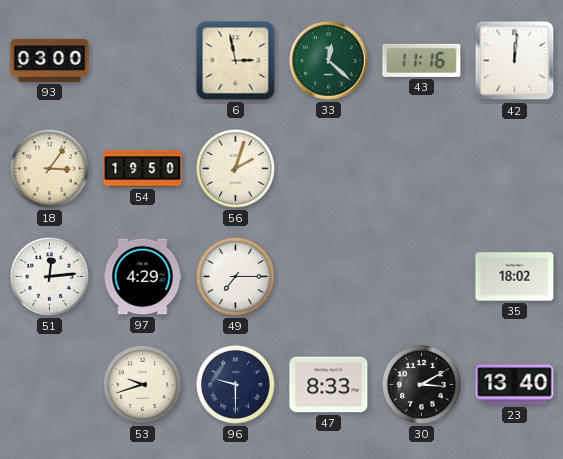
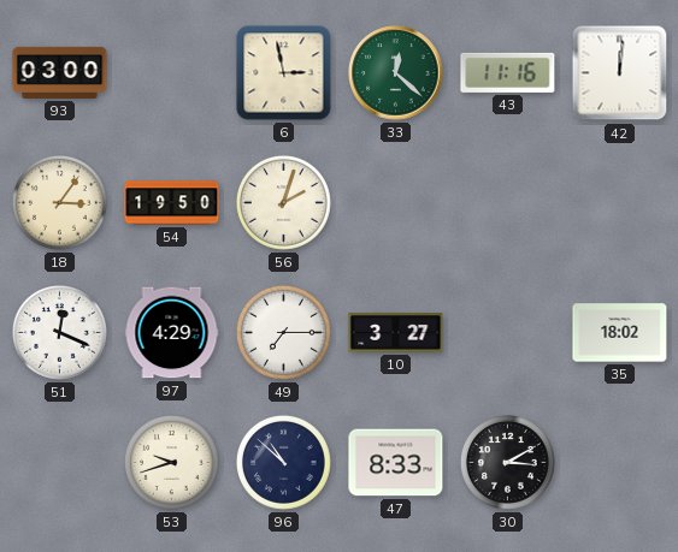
51: 12:14 -> 12:19
10: none -> 3:27
96: 9:30 -> 10:52
23: 13:40 -> none
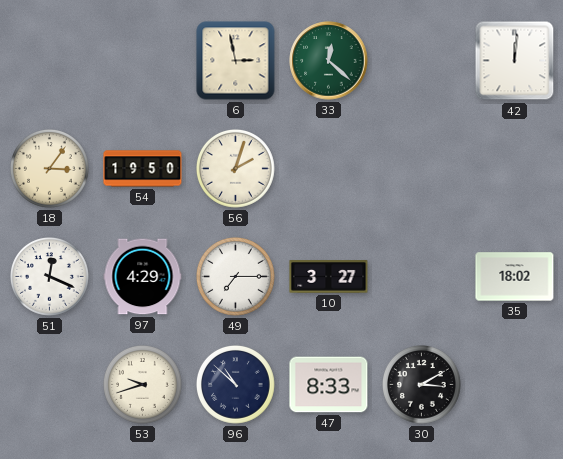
93: 03:00 -> none
43: 11:16 -> none
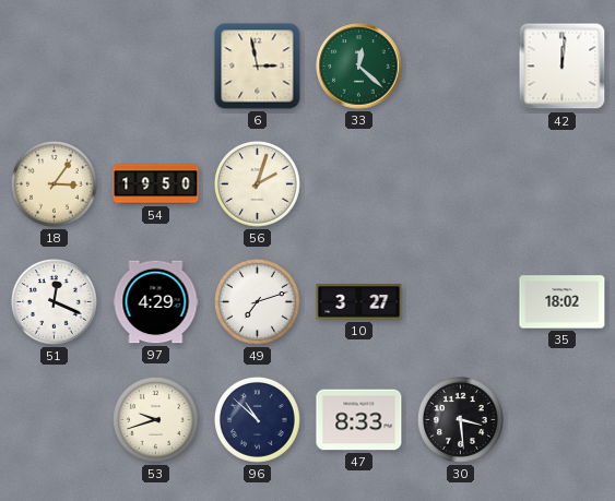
49: 7:15 -> 7:12
30: 3:10 -> 3:29
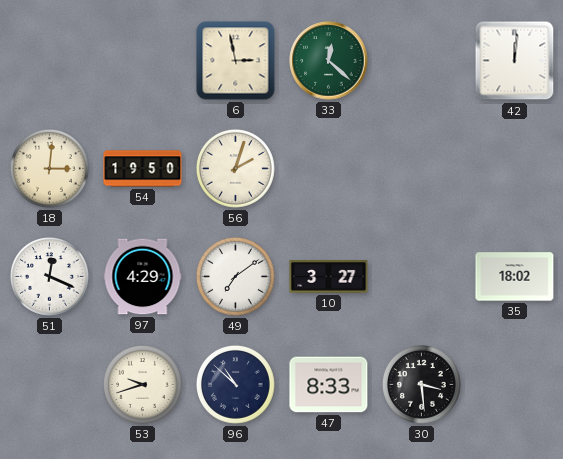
18: 3:06 -> 3:01
49: 7:12 -> 7:09
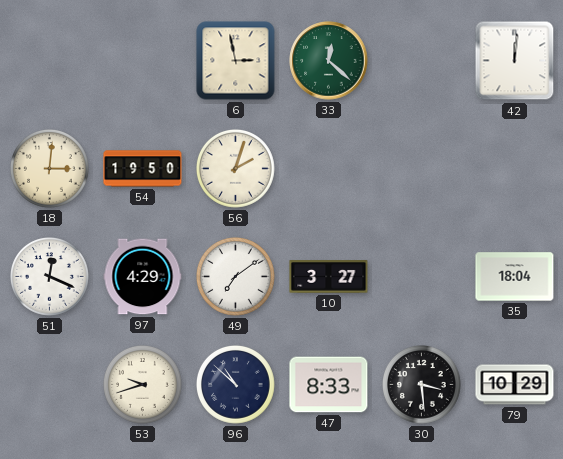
35: 18:02 -> 18:04
79: none -> 10:29
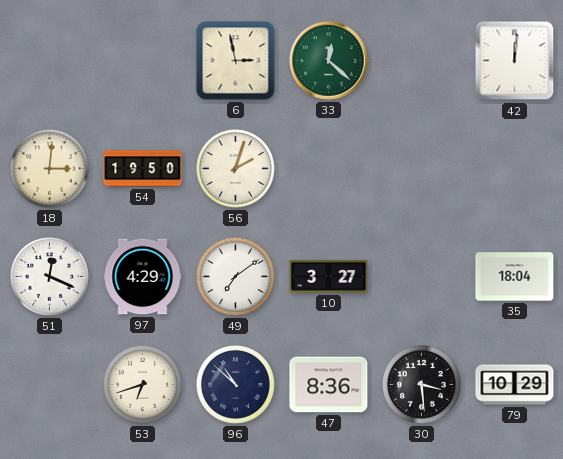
53: 9:42 -> 6:42
47: 8:33 -> 8:36
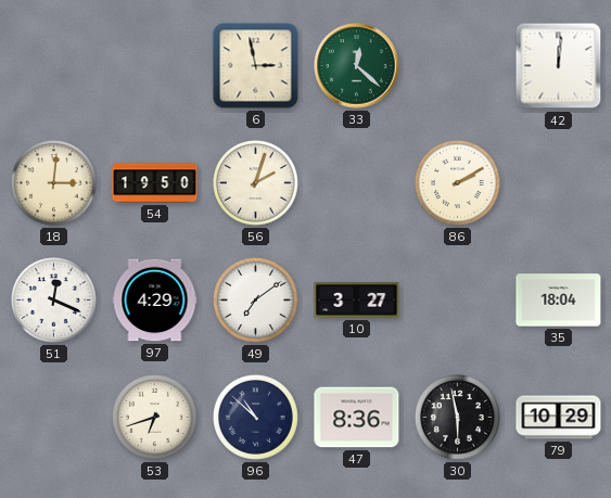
86: none -> 2:10
30: 3:29 -> 5:58
